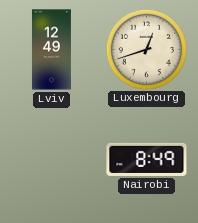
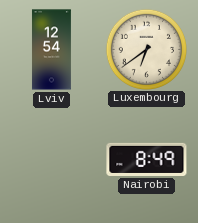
Lviv: 12:49 -> 12:54
Luxembourg: 12:42 -> 6:39
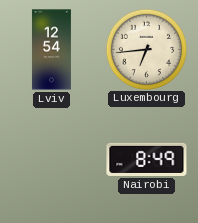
Luxembourg: 6:39 -> 6:44
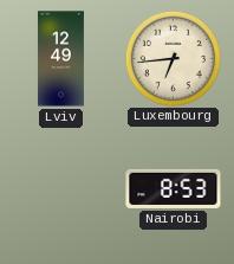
Lviv: 12:54 -> 12:49
Nairobi: 8:49 -> 8:53
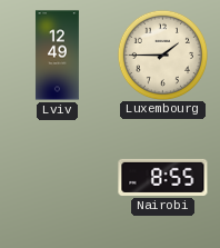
Luxembourg: 6:44 -> 1:45
Nairobi: 8:53 -> 8:55
